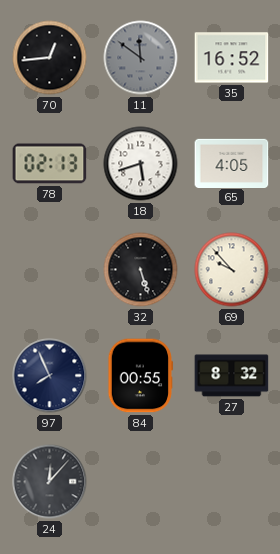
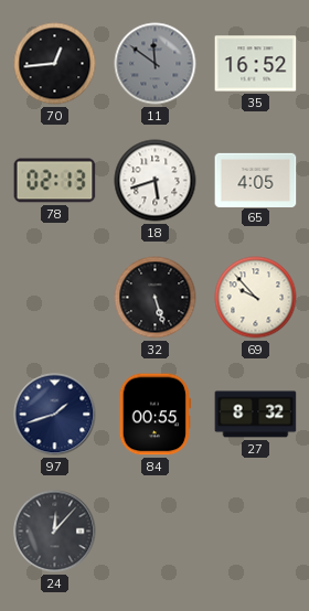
97: 7:56 -> 1:42
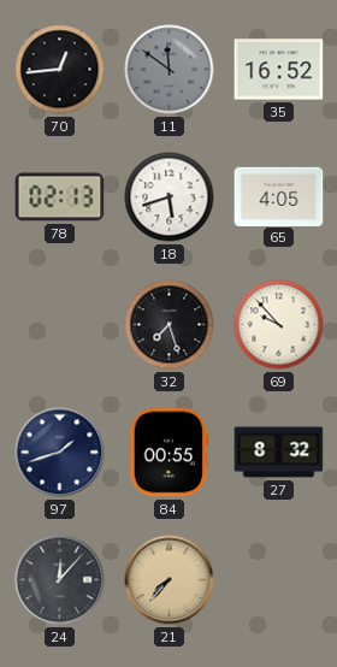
32: 5:27 -> 7:27
21: none -> 7:37
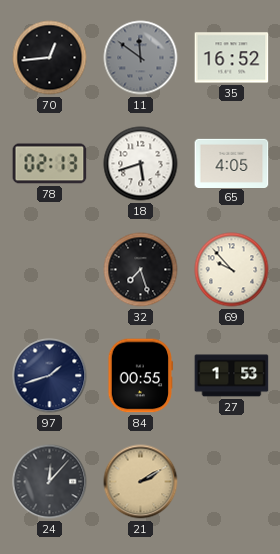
27: 8:32 -> 1:53
21: 7:37 -> 2:10
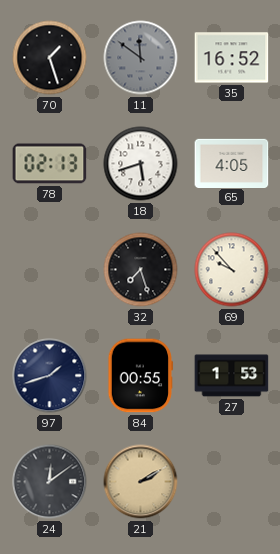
70: 12:44 -> 1:27
24: 12:07 -> 12:09
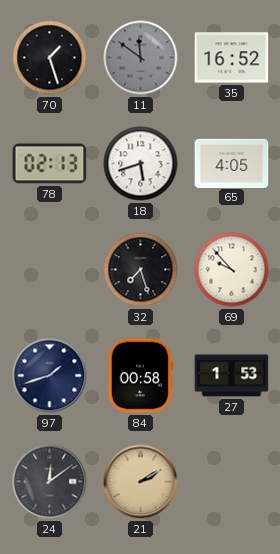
84: 00:55 -> 00:58
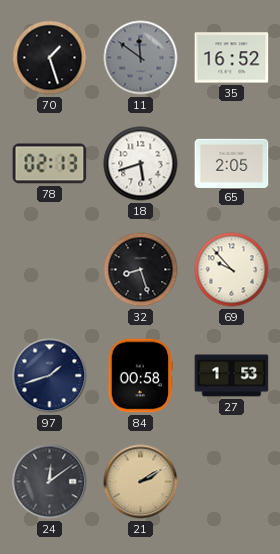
65: 4:05 -> 2:05
32: 7:27 -> 8:27
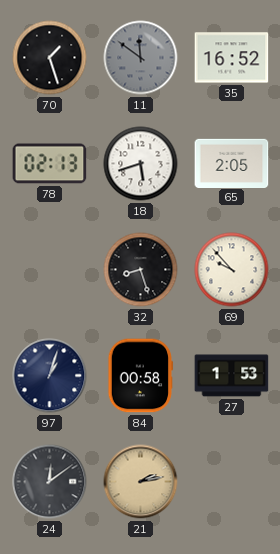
97: 1:42 -> 1:03
21: 2:10 -> 2:13
